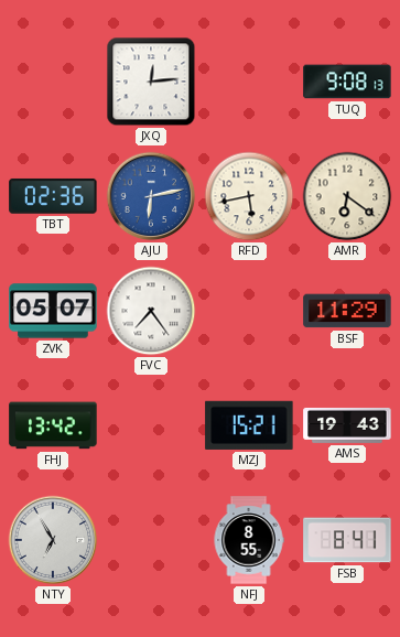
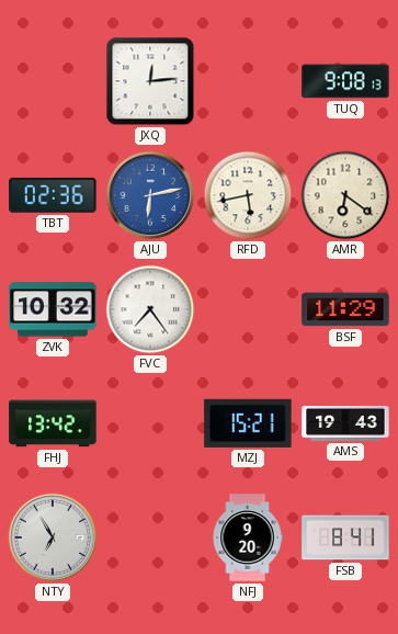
ZVK: 05:07 -> 10:32
NFJ: 8:55 -> 9:20
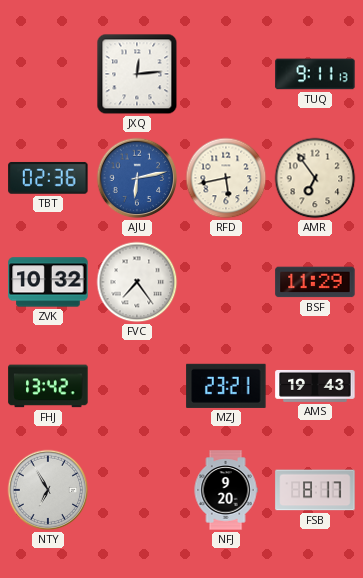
TUQ: 9:08 -> 9:11
AMR: 6:21 -> 6:54
MZJ: 15:21 -> 23:21
FSB: 8:41 -> 8:17
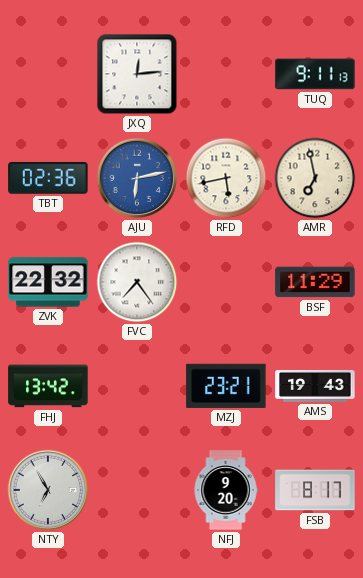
AMR: 6:54 -> 6:58
ZVK: 10:32 -> 22:32
